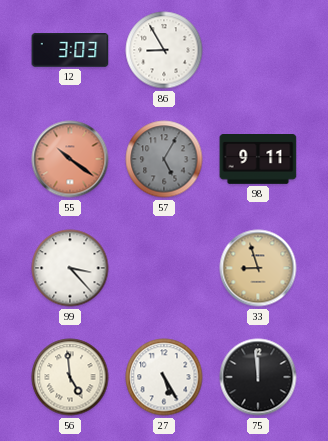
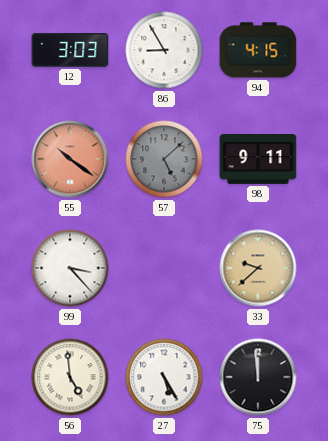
94: none -> 4:15
57: 5:05 -> 5:08
33: 8:57 -> 9:38
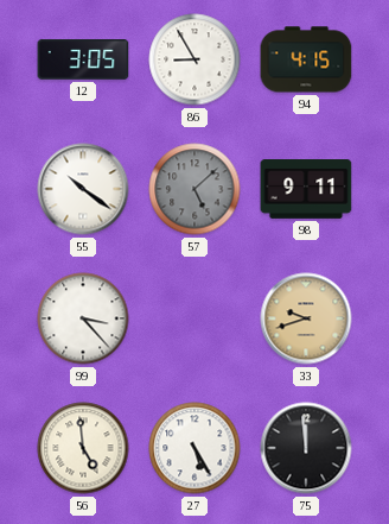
12: 3:03 -> 3:05
55 dial: salmon -> white
33: 9:38 -> 9:42
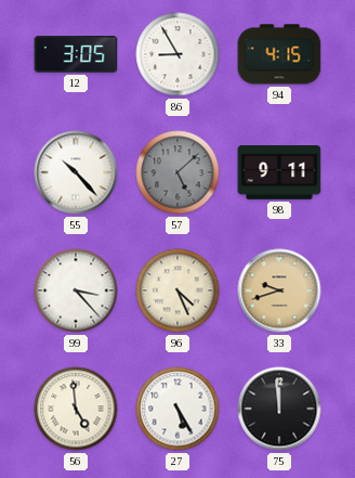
55: 10:21 -> 10:23
96: none -> 4:26
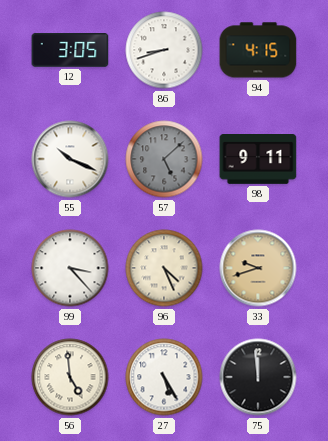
86: 8:55 -> 8:42
55: 10:23 -> 10:19
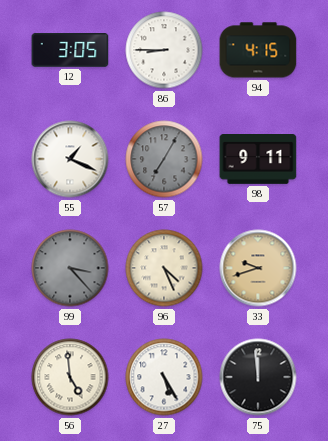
86: 8:42 -> 8:45
55: 10:19 -> 1:19
57: 5:08 -> 7:05
99 dial: white -> grey
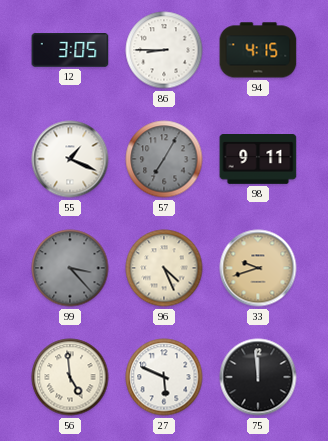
27: 5:25 -> 5:49
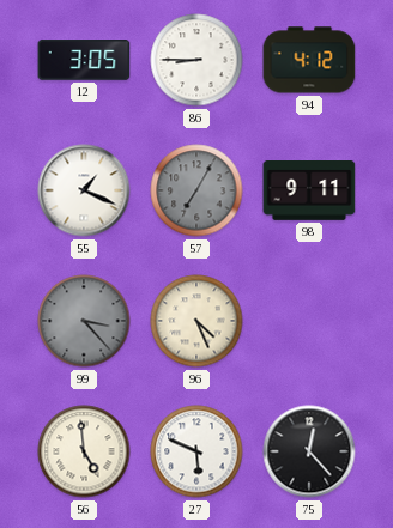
94: 4:15 -> 4:12
33: 9:42 -> none
75: 11:59 -> 12:23
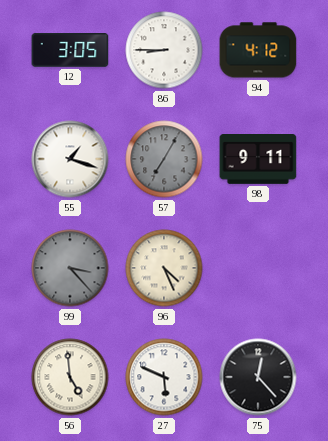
55: 1:19 -> 1:18
